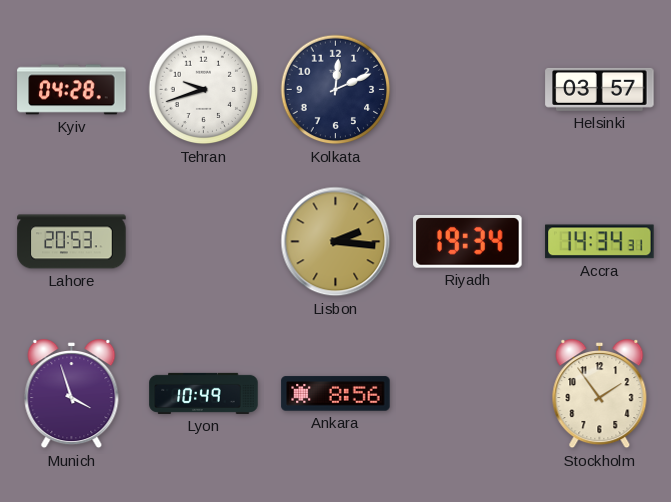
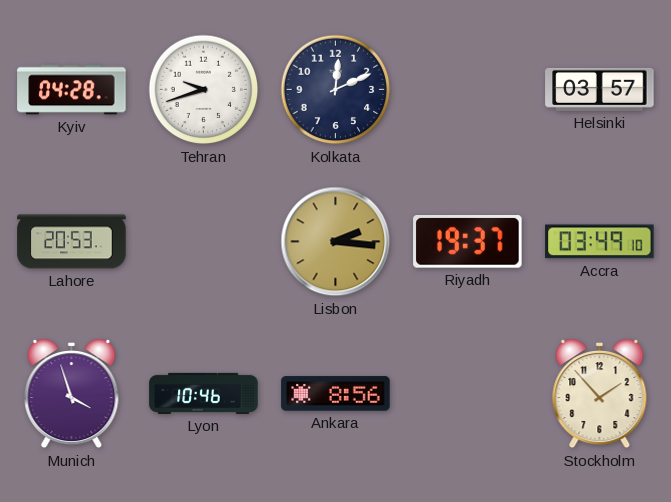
Riyadh: 19:34 -> 19:37
Accra: 14:34 -> 03:49
Lyon: 10:49 -> 10:46
Stockholm: 1:54 -> 1:53
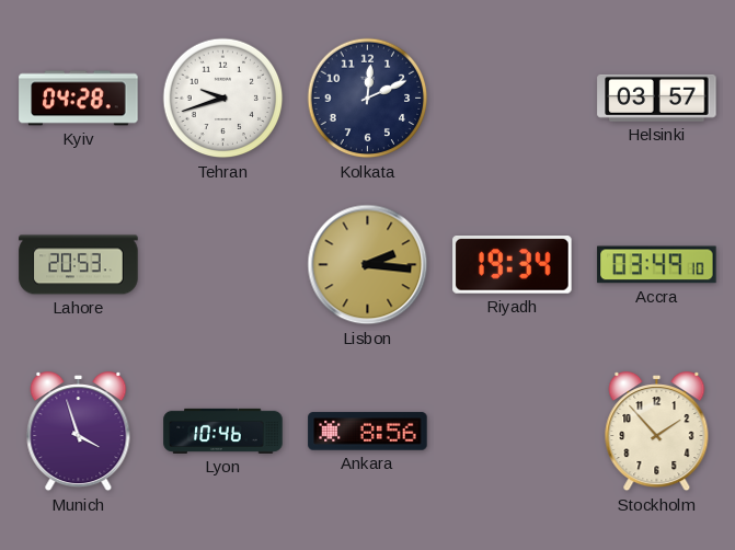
Riyadh: 19:37 -> 19:34
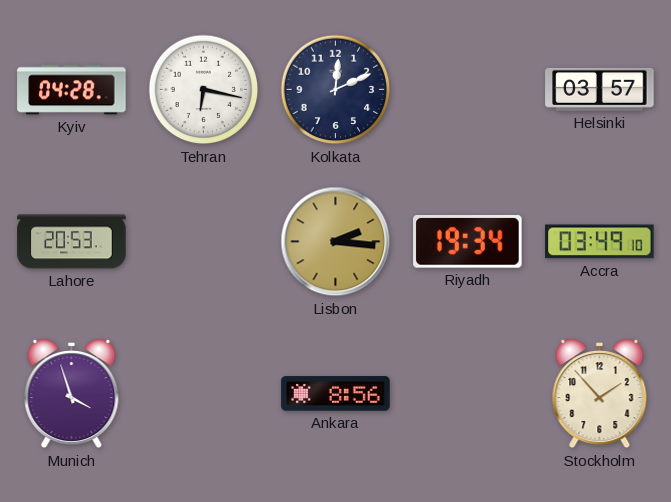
Tehran: 9:42 -> 6:17
Lyon: 10:46 -> none
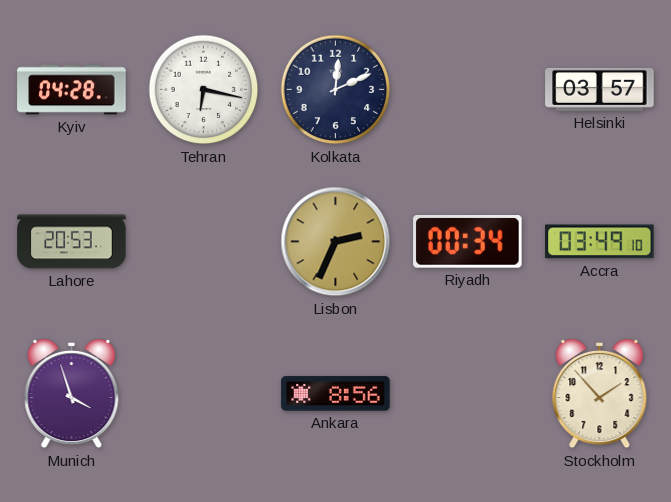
Lisbon: 2:16 -> 2:34
Riyadh: 19:34 -> 00:34
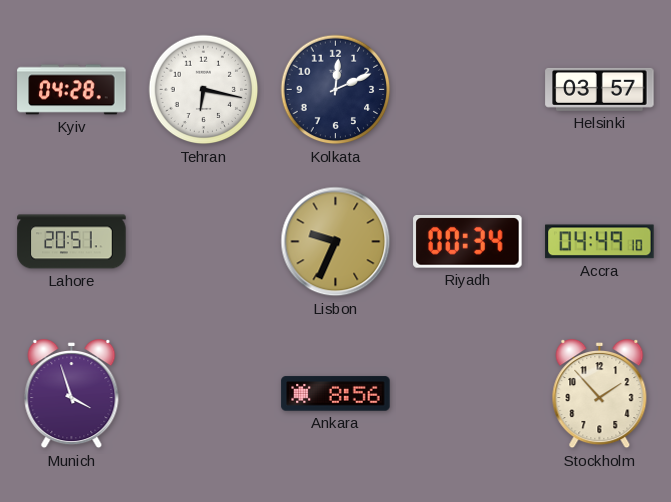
Lahore: 20:53 -> 20:51
Lisbon: 2:34 -> 9:34
Accra: 03:49 -> 04:49
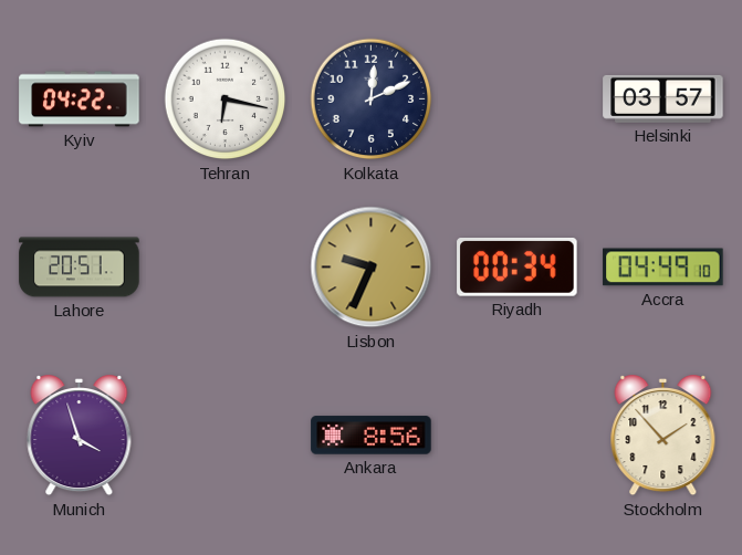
Kyiv: 04:28 -> 04:22
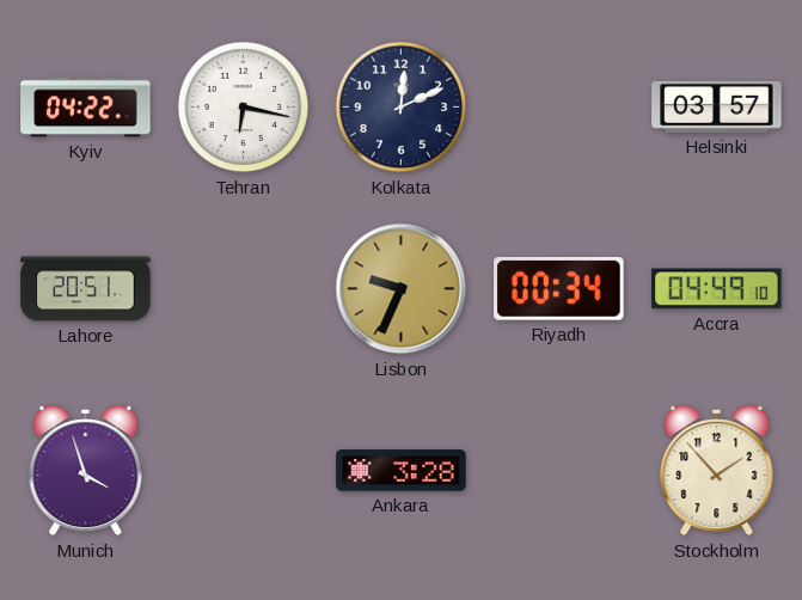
Ankara: 8:56 -> 3:28
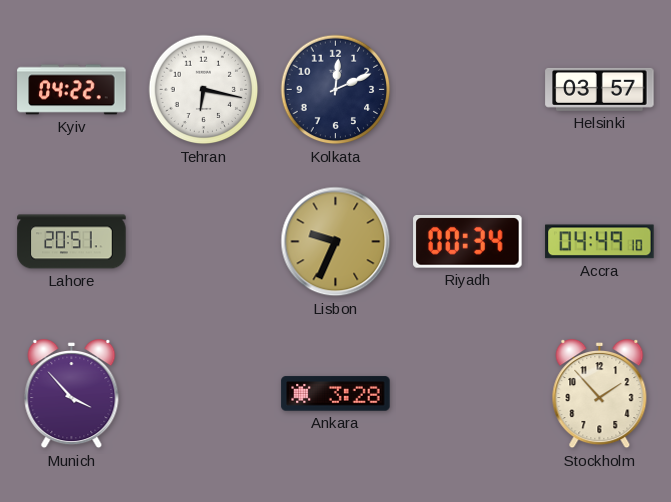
Munich: 3:57 -> 3:53
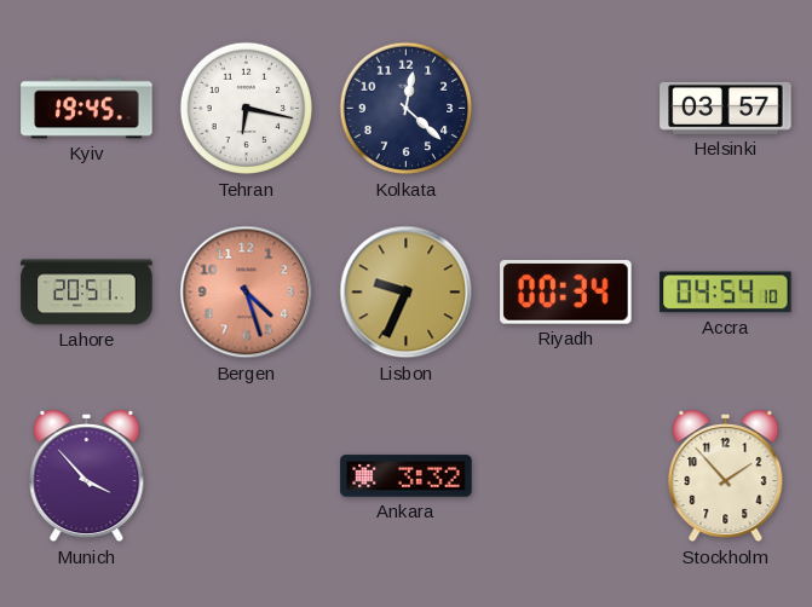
Kyiv: 04:22 -> 19:45
Kolkata: 12:11 -> 12:22
Bergen: none -> 4:27
Accra: 04:49 -> 04:54
Ankara: 3:28 -> 3:32
